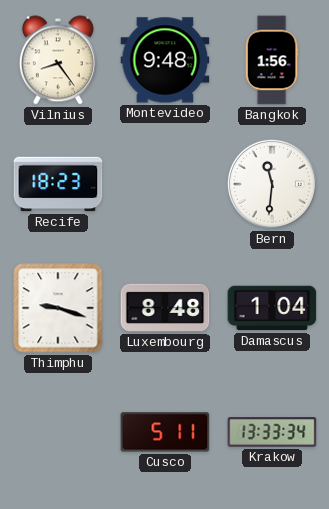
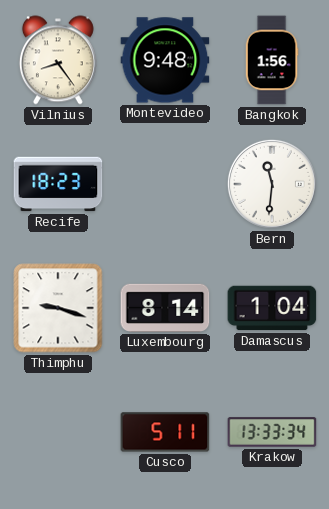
Luxembourg: 8:48 -> 8:14
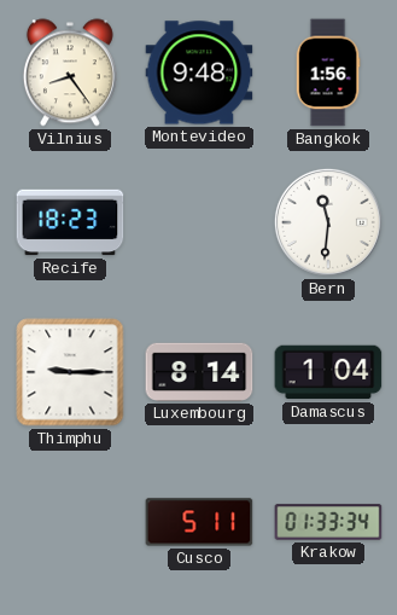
Thimphu: 9:18 -> 9:15
Krakow: 13:33 -> 01:33
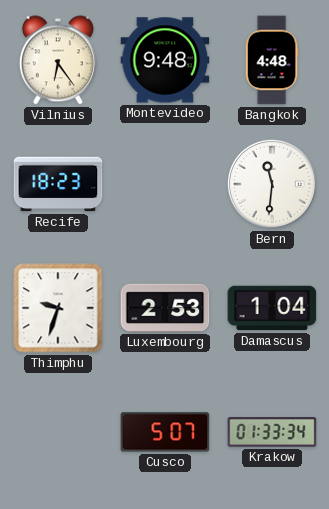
Vilnius: 8:24 -> 6:24
Bangkok: 1:56 -> 4:48
Thimphu: 9:15 -> 9:33
Luxembourg: 8:14 -> 2:53
Cusco: 5:11 -> 5:07
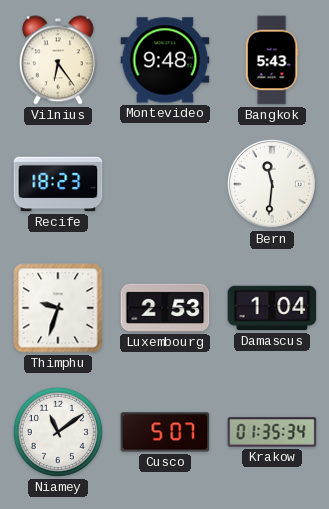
Bangkok: 4:48 -> 5:43
Niamey: none -> 11:09
Krakow: 01:33 -> 01:35
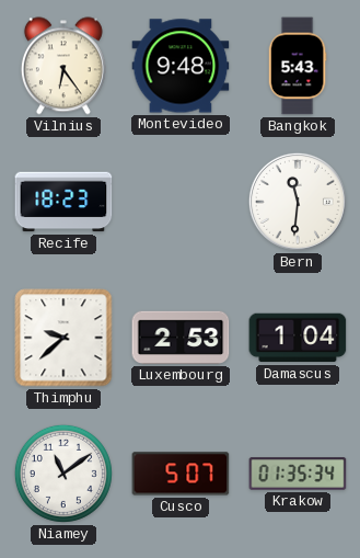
Thimphu: 9:33 -> 9:38
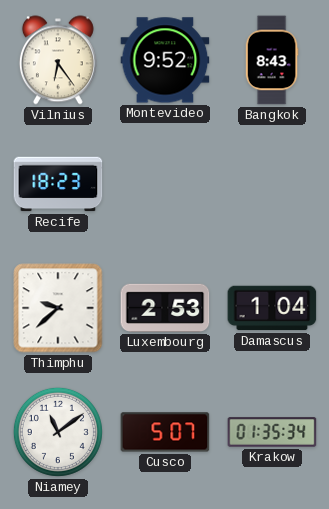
Montevideo: 9:48 -> 9:52
Bangkok: 5:43 -> 8:43
Bern: 11:31 -> none
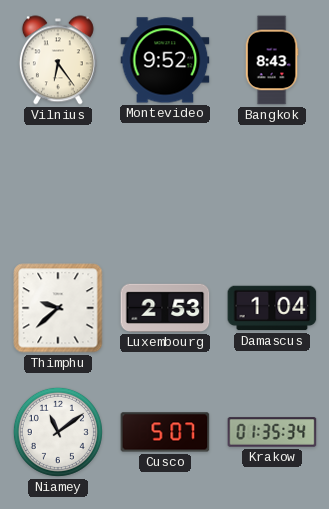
Recife: 18:23 -> none
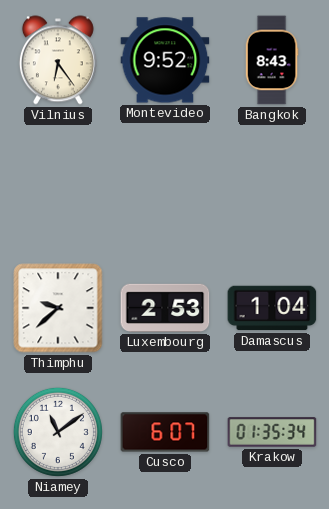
Cusco: 5:07 -> 6:07
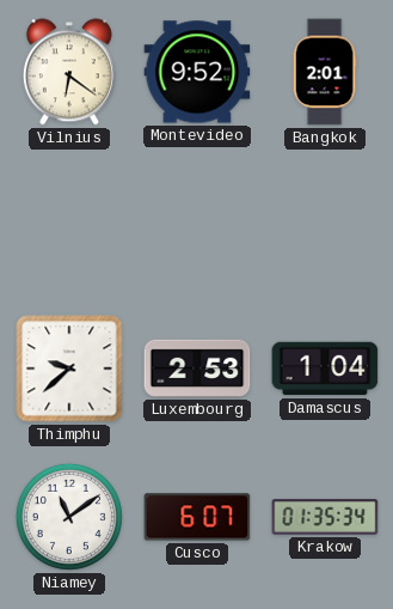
Vilnius: 6:24 -> 6:21
Bangkok: 8:43 -> 2:01
